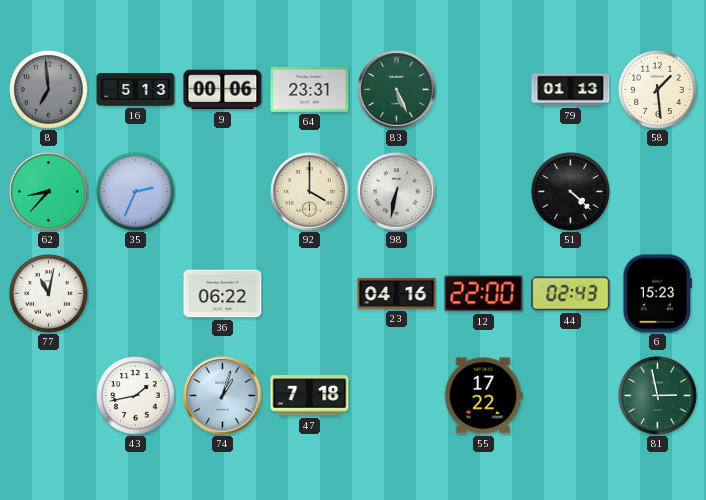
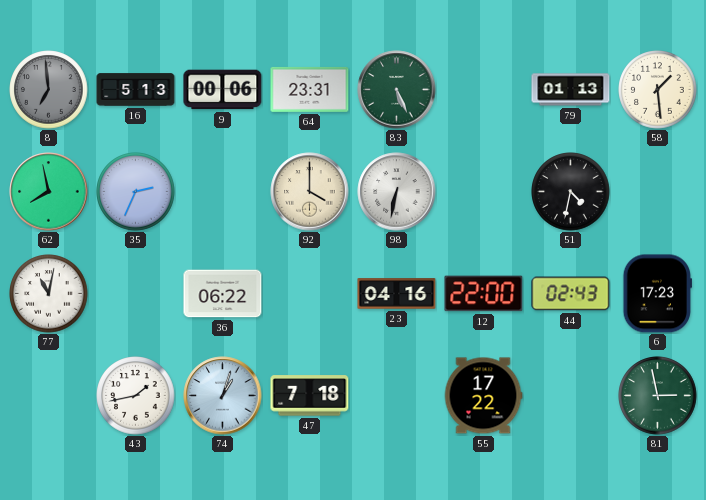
62: 8:37 -> 7:58
51: 4:22 -> 4:32
6: 15:23 -> 17:23
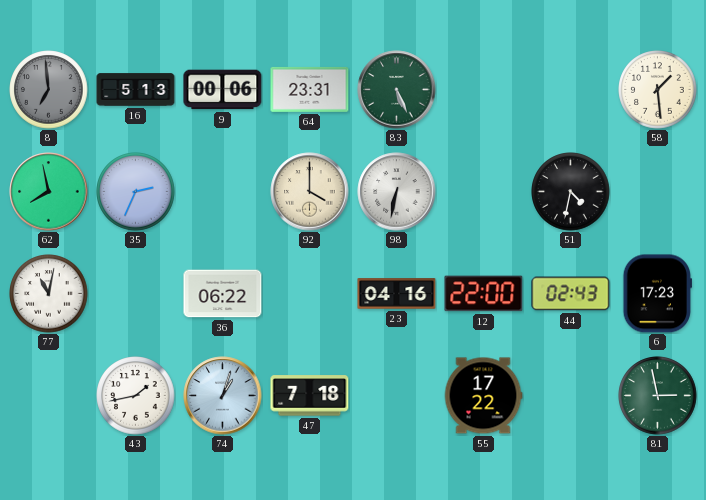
79: 01:13 -> none
